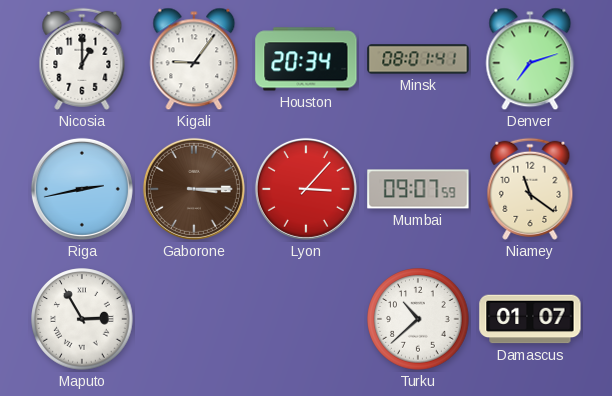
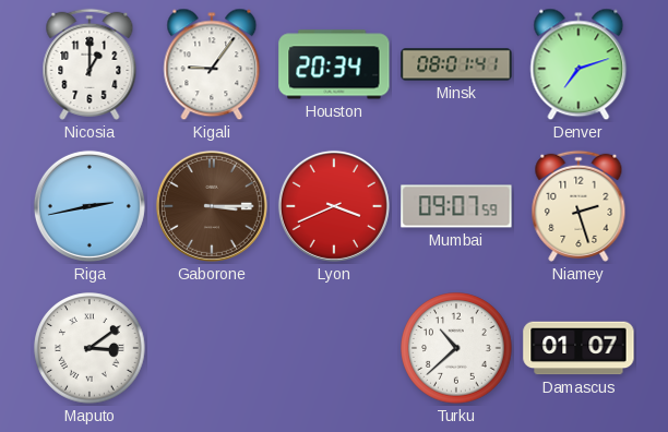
Lyon: 3:07 -> 3:41
Niamey: 11:21 -> 2:27
Maputo: 2:55 -> 3:09
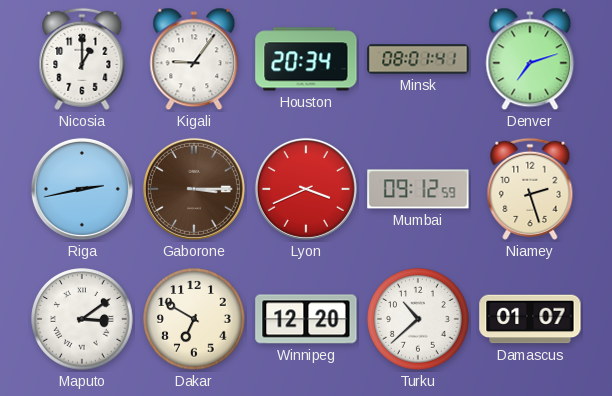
Mumbai: 09:07 -> 09:12
Dakar: none -> 6:50
Winnipeg: none -> 12:20
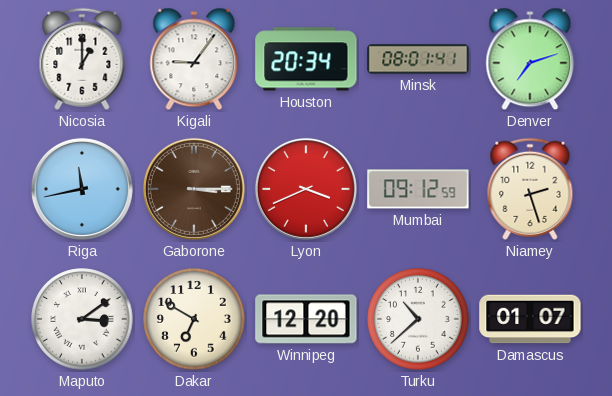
Riga: 2:43 -> 11:43
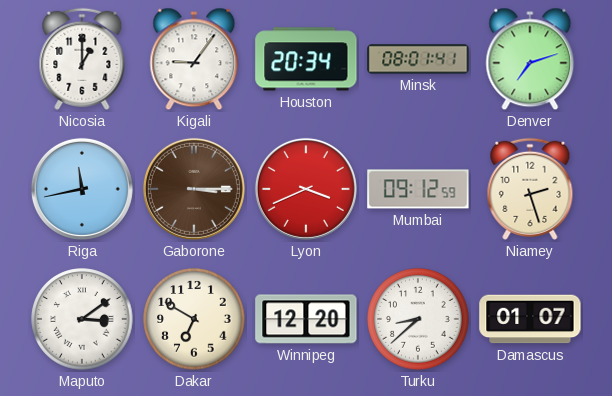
Turku: 10:38 -> 8:38
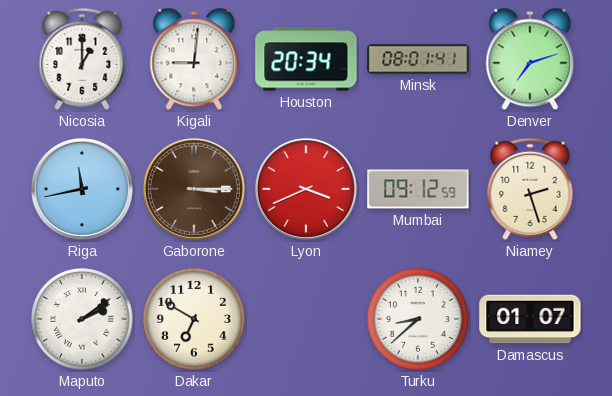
Kigali: 9:06 -> 9:01
Maputo: 3:09 -> 2:09
Winnipeg: 12:20 -> none
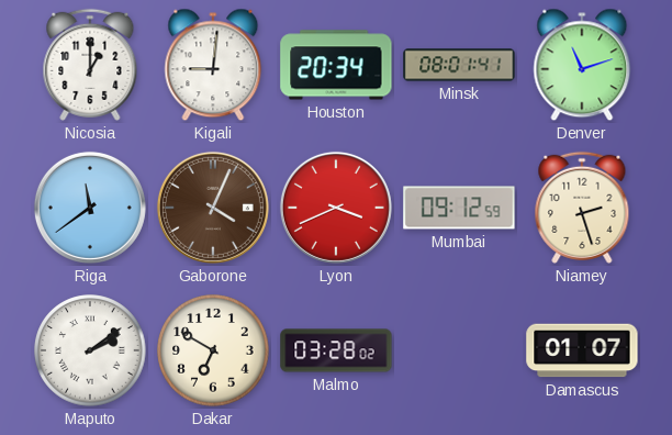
Denver: 7:12 -> 11:12
Riga: 11:43 -> 11:39
Gaborone: 3:15 -> 4:04
Malmo: none -> 03:28
Turku: 8:38 -> none
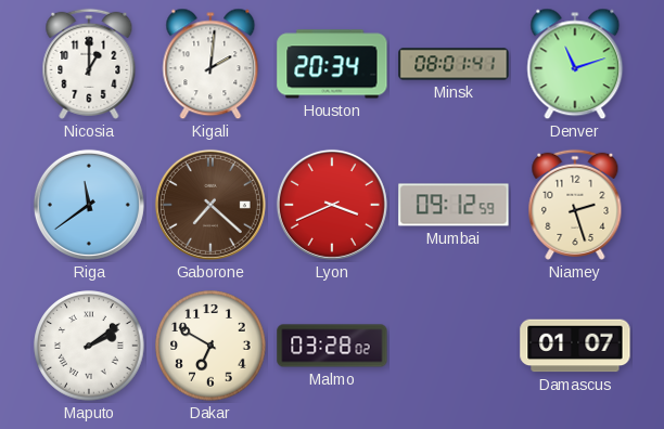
Kigali: 9:01 -> 2:01
Gaborone: 4:04 -> 7:22
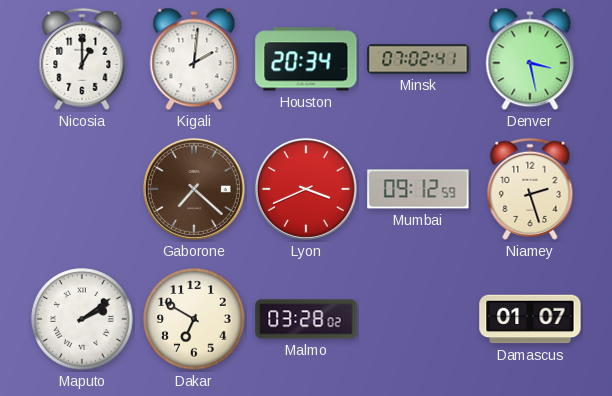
Minsk: 08:01 -> 07:02
Denver: 11:12 -> 3:28
Riga: 11:39 -> none
